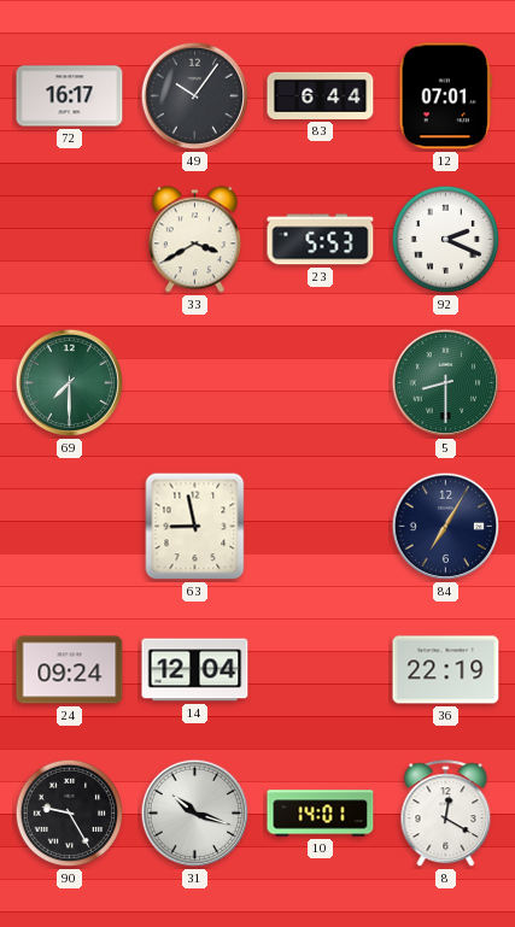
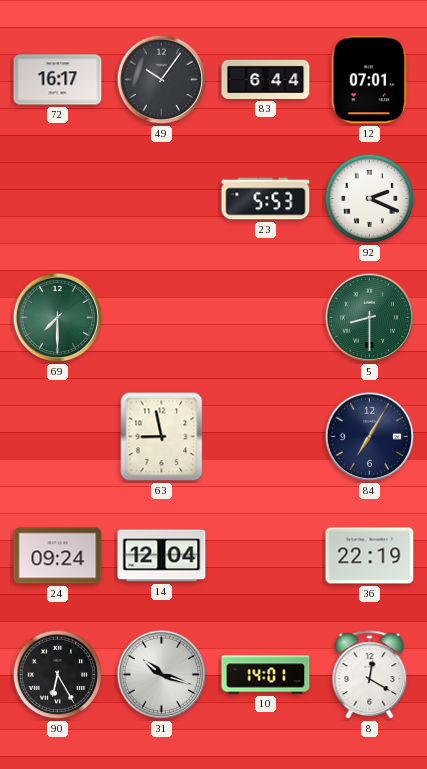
33: 3:40 -> none
90: 9:25 -> 6:25
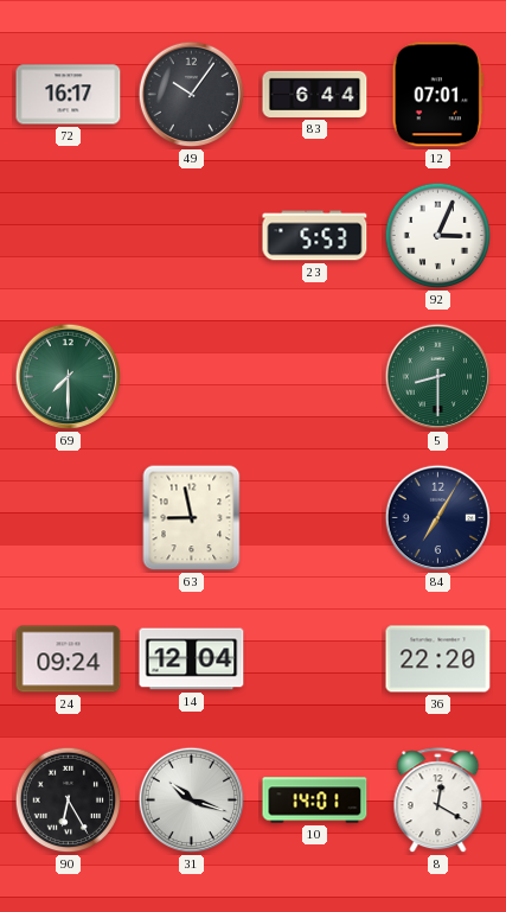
92: 2:19 -> 3:04
36: 22:19 -> 22:20
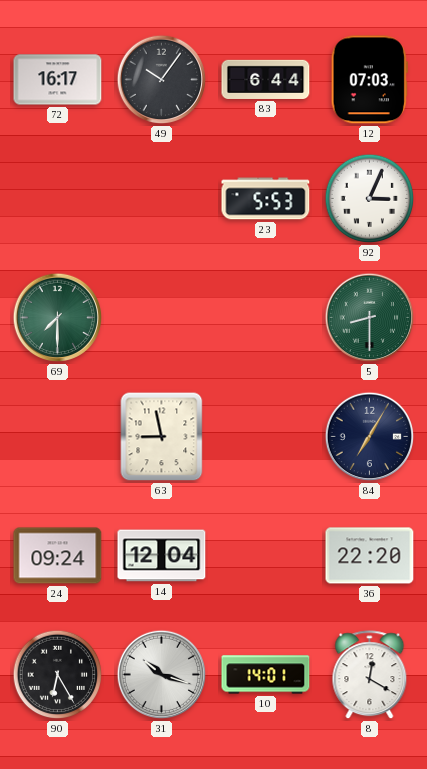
12: 07:01 -> 07:03
